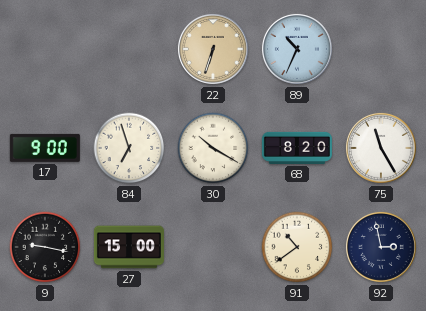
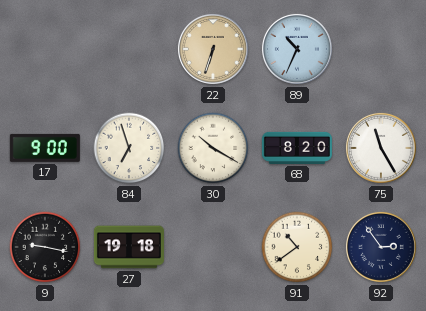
27: 15:00 -> 19:18
92: 2:58 -> 2:54
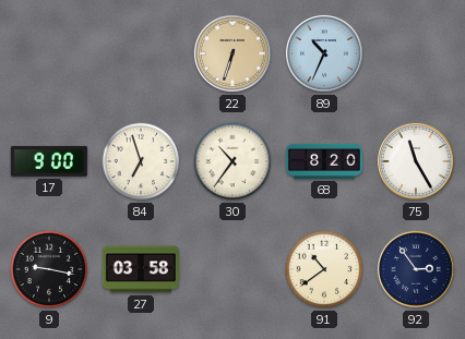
30: 10:20 -> 10:36
27: 19:18 -> 03:58
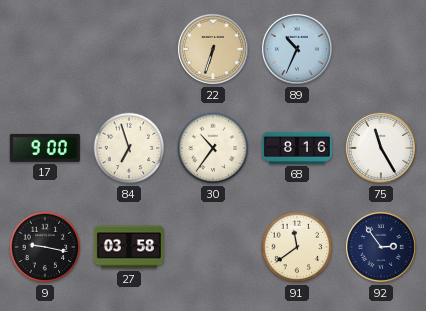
68: 8:20 -> 8:16
91: 10:39 -> 11:39
